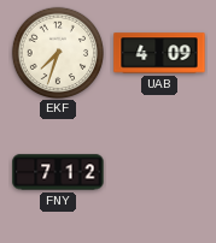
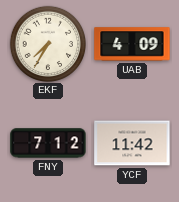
EKF: 7:33 -> 7:35
YCF: none -> 11:42
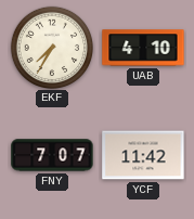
UAB: 4:09 -> 4:10
FNY: 7:12 -> 7:07
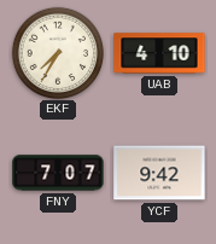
YCF: 11:42 -> 9:42
